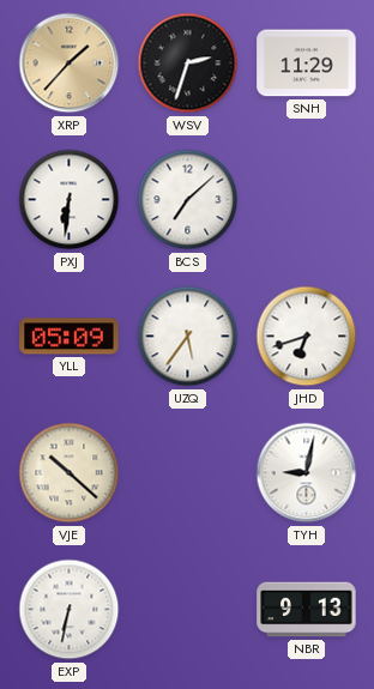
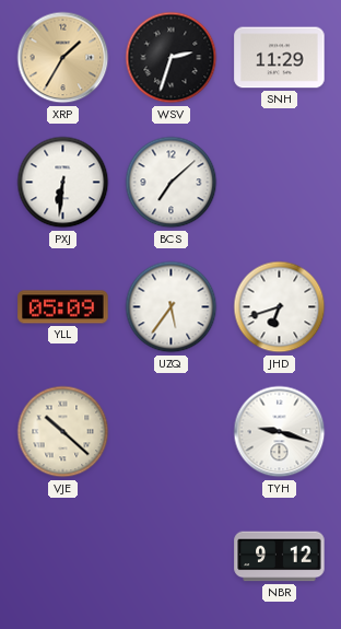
XRP: 1:37 -> 1:35
TYH: 9:02 -> 9:18
EXP: 6:32 -> none
NBR: 9:13 -> 9:12
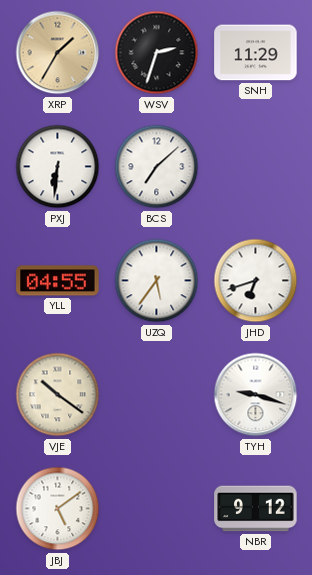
YLL: 05:09 -> 04:55
VJE: 10:22 -> 10:21
JBJ: none -> 5:09
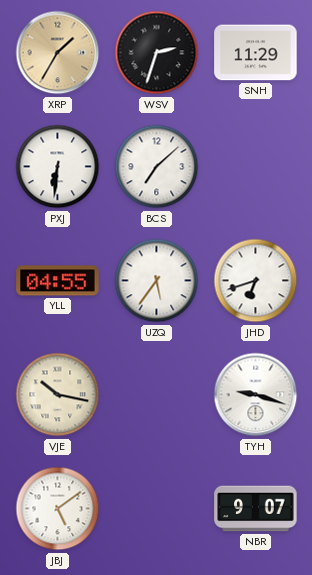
VJE: 10:21 -> 10:17
NBR: 9:12 -> 9:07
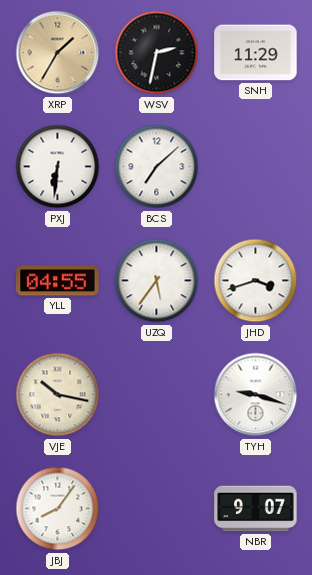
WSV: 2:33 -> 2:32
JHD: 6:42 -> 3:42
JBJ: 5:09 -> 8:06
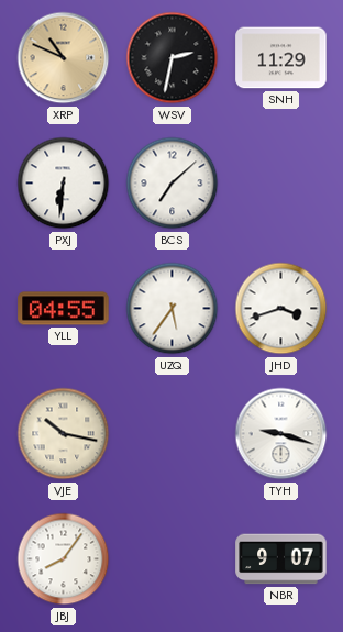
XRP: 1:35 -> 10:49
